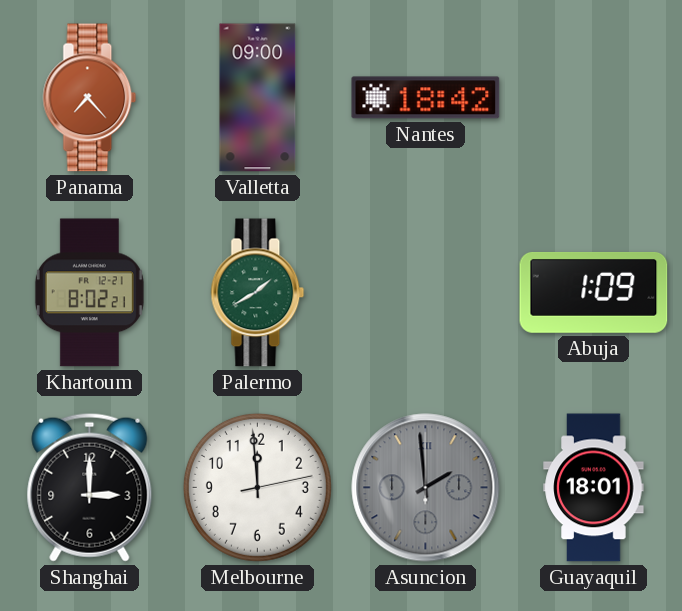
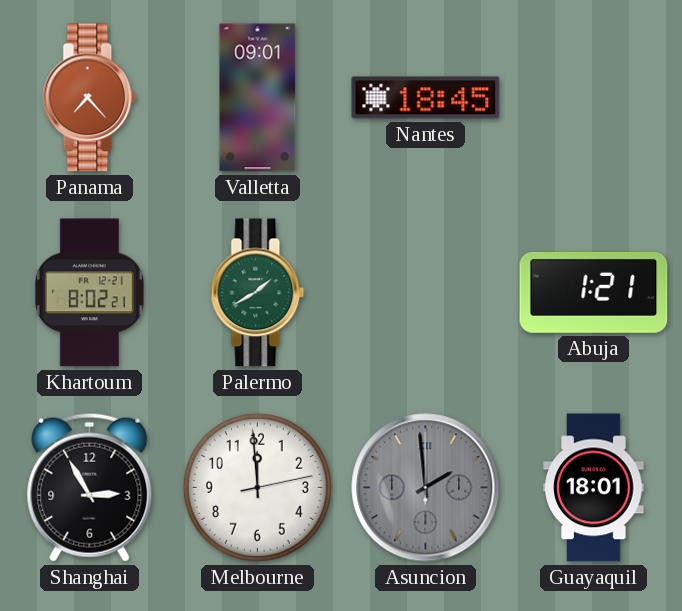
Valletta: 09:00 -> 09:01
Nantes: 18:42 -> 18:45
Abuja: 1:09 -> 1:21
Shanghai: 3:00 -> 2:55
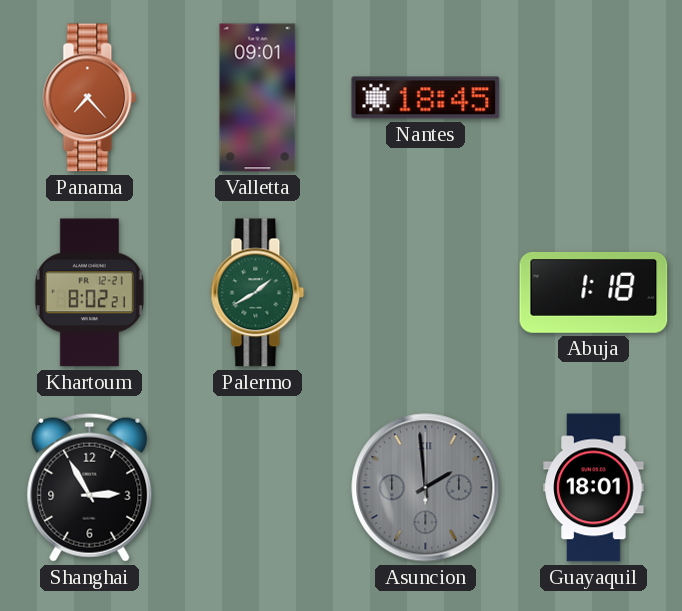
Abuja: 1:21 -> 1:18
Melbourne: 11:59 -> none
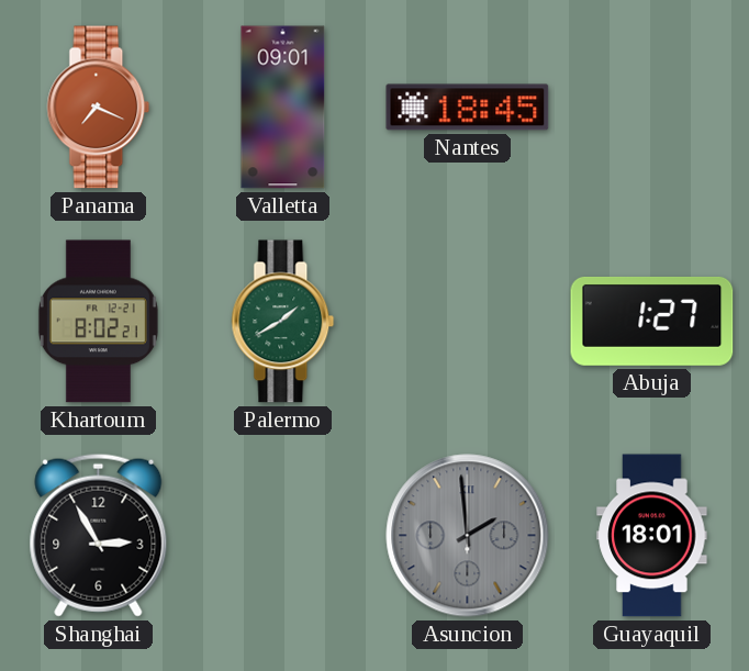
Panama: 7:23 -> 7:19
Abuja: 1:18 -> 1:27
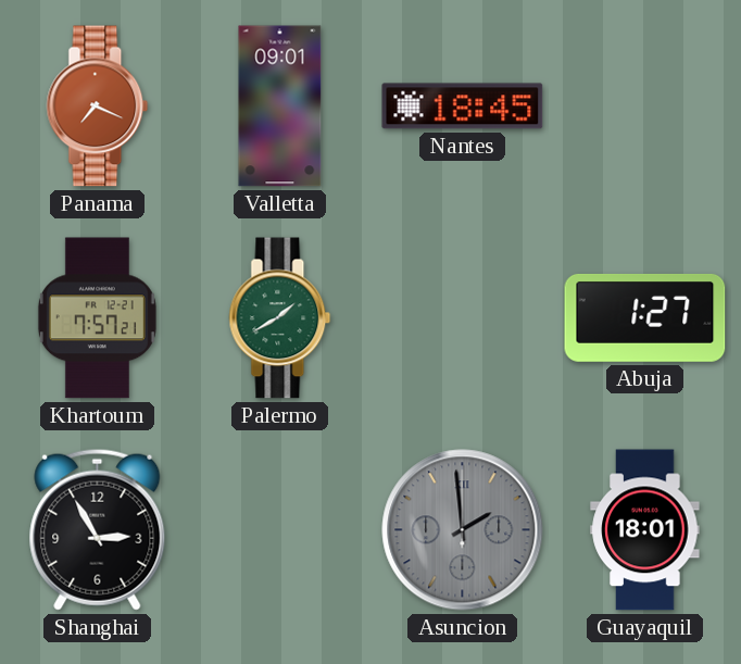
Khartoum: 8:02 -> 7:57
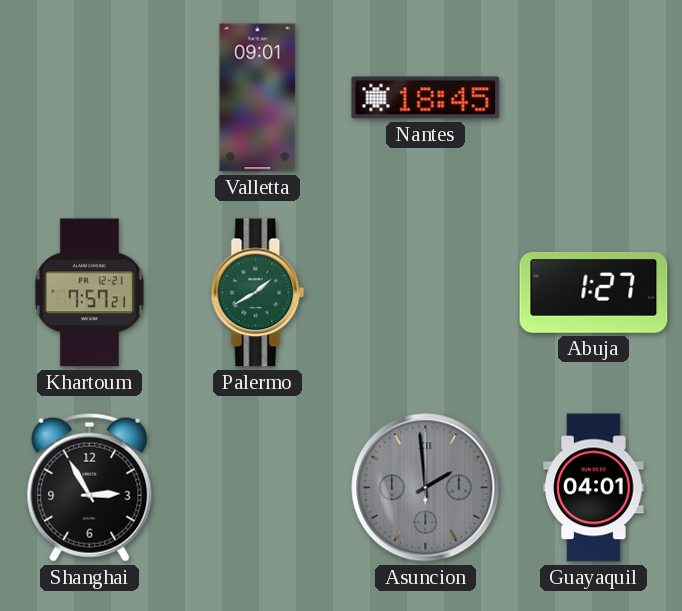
Panama: 7:19 -> none
Guayaquil: 18:01 -> 04:01
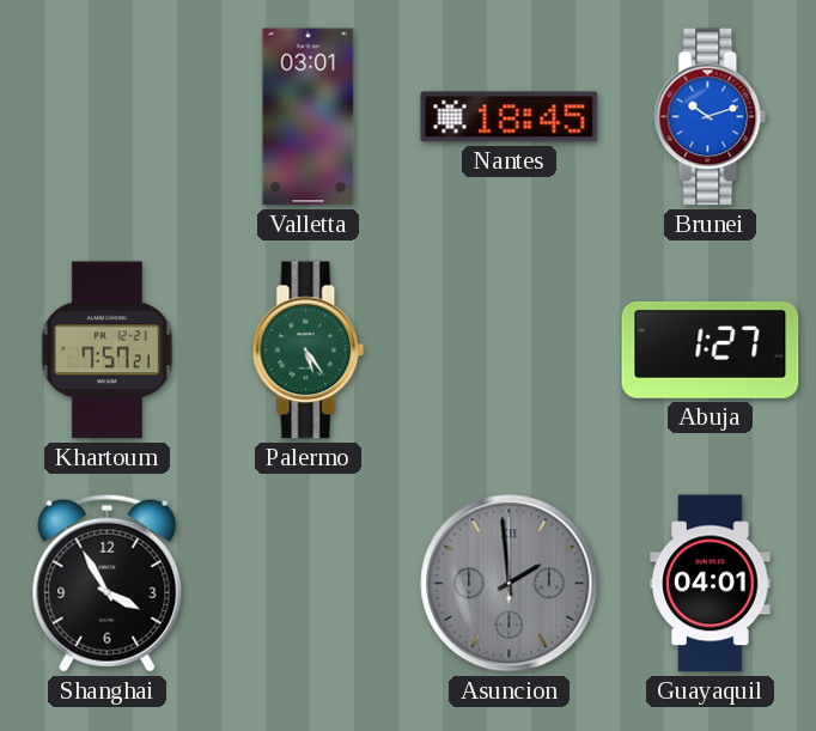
Valletta: 09:01 -> 03:01
Brunei: none -> 10:12
Palermo: 1:40 -> 5:24
Shanghai: 2:55 -> 3:55
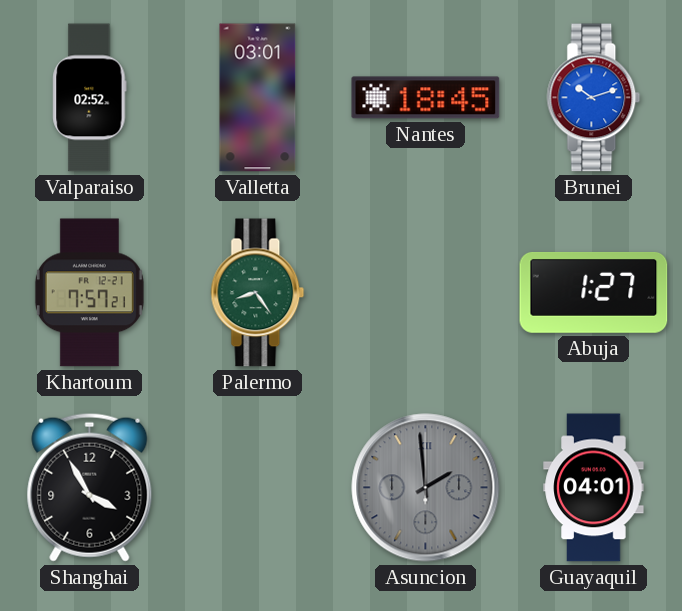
Valparaiso: none -> 02:52
Palermo: 5:24 -> 8:24
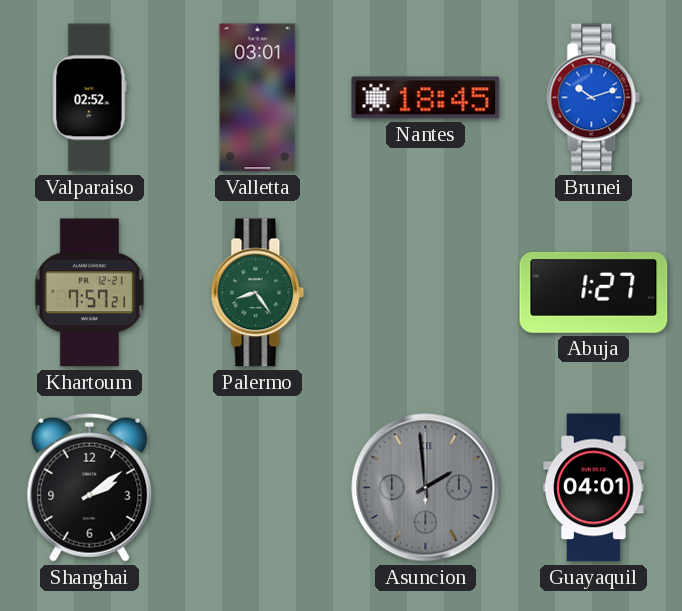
Shanghai: 3:55 -> 2:09
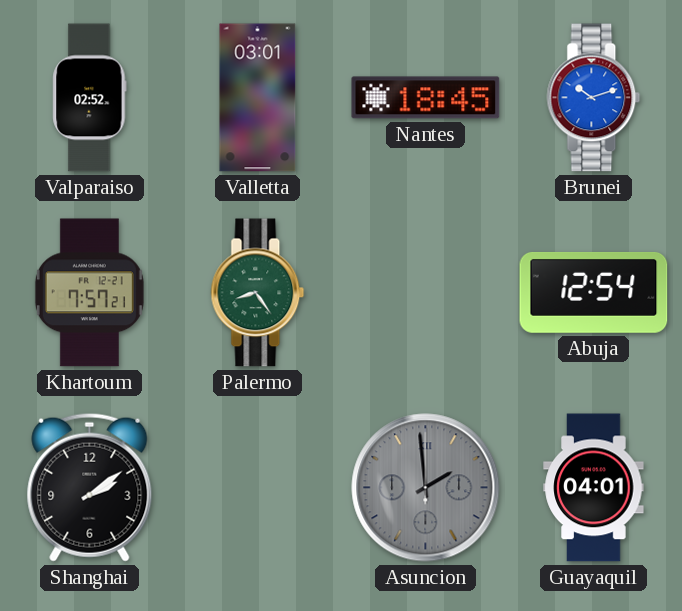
Abuja: 1:27 -> 12:54
